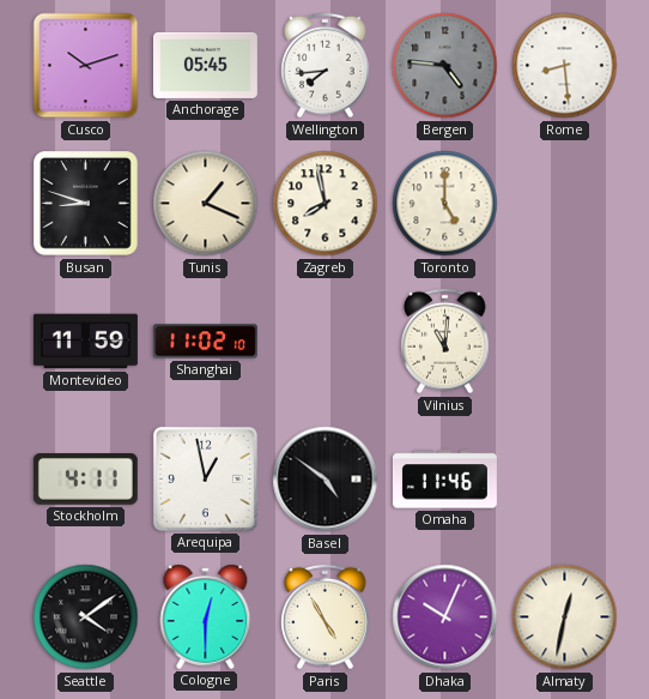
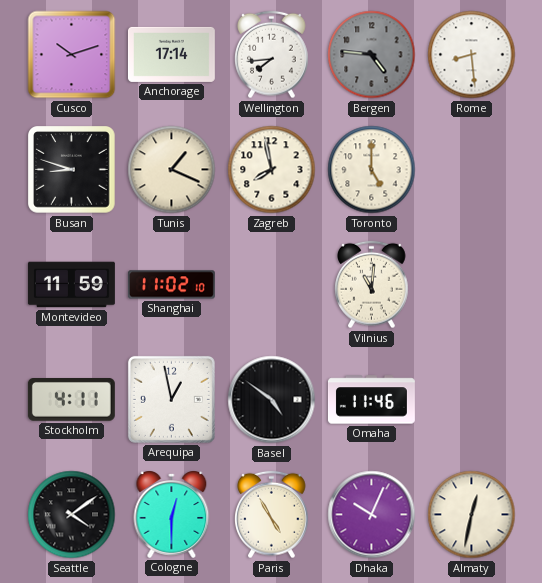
Anchorage: 05:45 -> 17:14
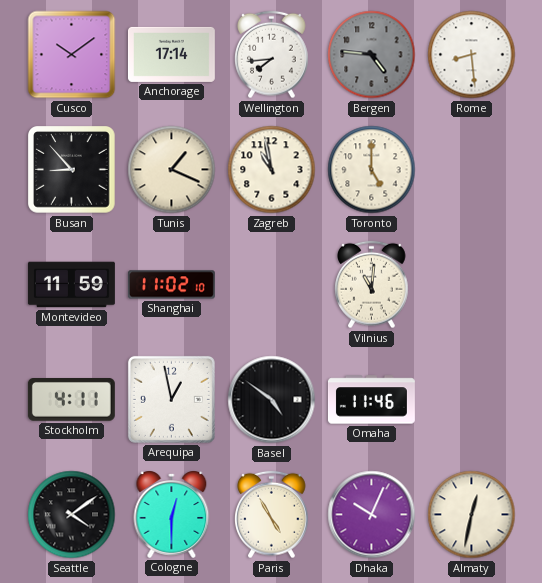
Cusco: 10:12 -> 10:09
Busan: 8:48 -> 8:53
Zagreb: 7:58 -> 10:58
